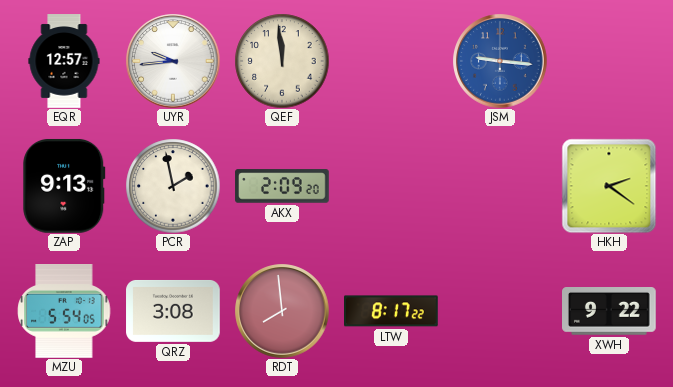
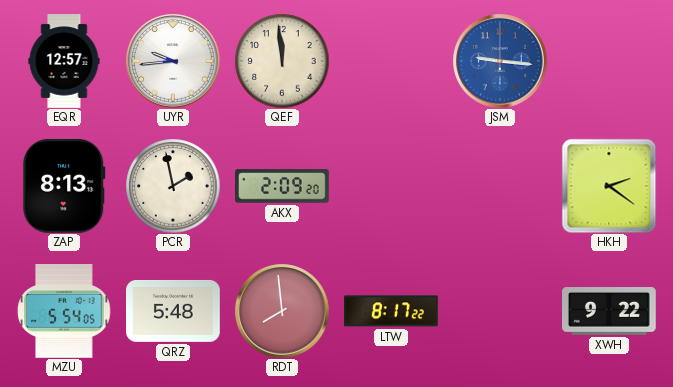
ZAP: 9:13 -> 8:13
QRZ: 3:08 -> 5:48
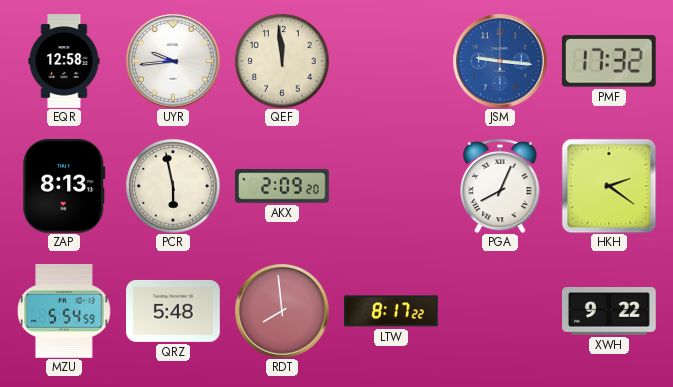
EQR: 12:57 -> 12:58
PMF: none -> 17:32
PCR: 1:58 -> 5:58
PGA: none -> 8:04
MZU: 5:54:05 -> 5:54:59
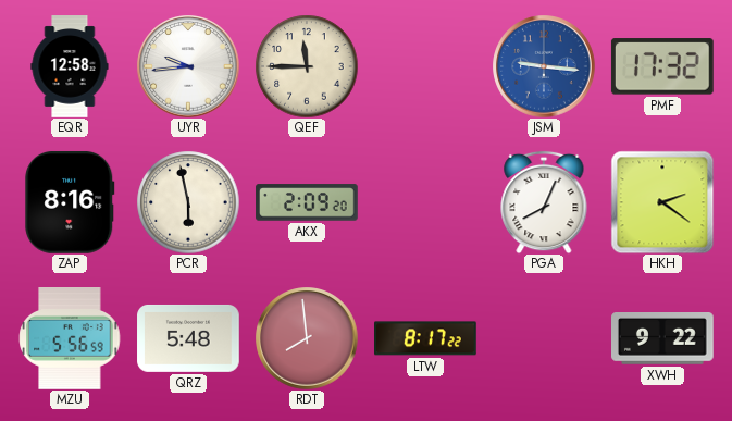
QEF: 11:59 -> 11:45
ZAP: 8:13 -> 8:16
MZU: 5:54 -> 5:56
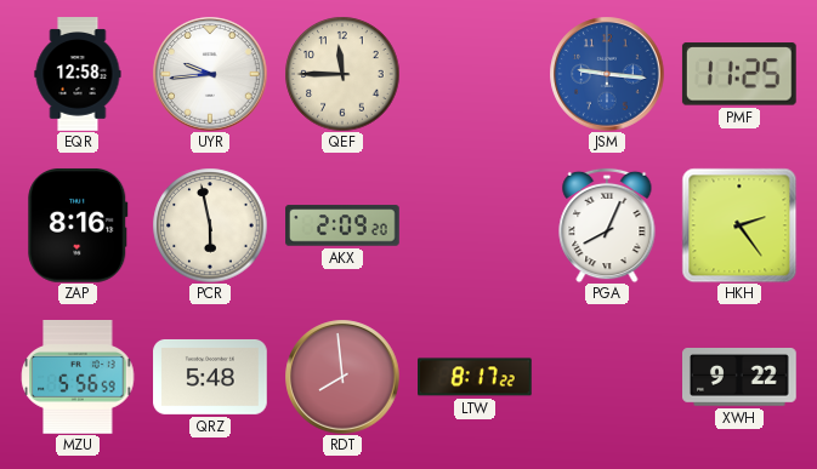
PMF: 17:32 -> 11:25
HKH: 2:21 -> 2:24
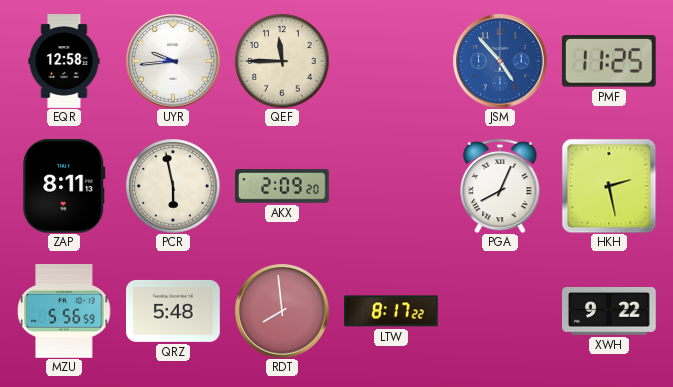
JSM: 9:16 -> 4:53
ZAP: 8:16 -> 8:11
HKH: 2:24 -> 2:28
